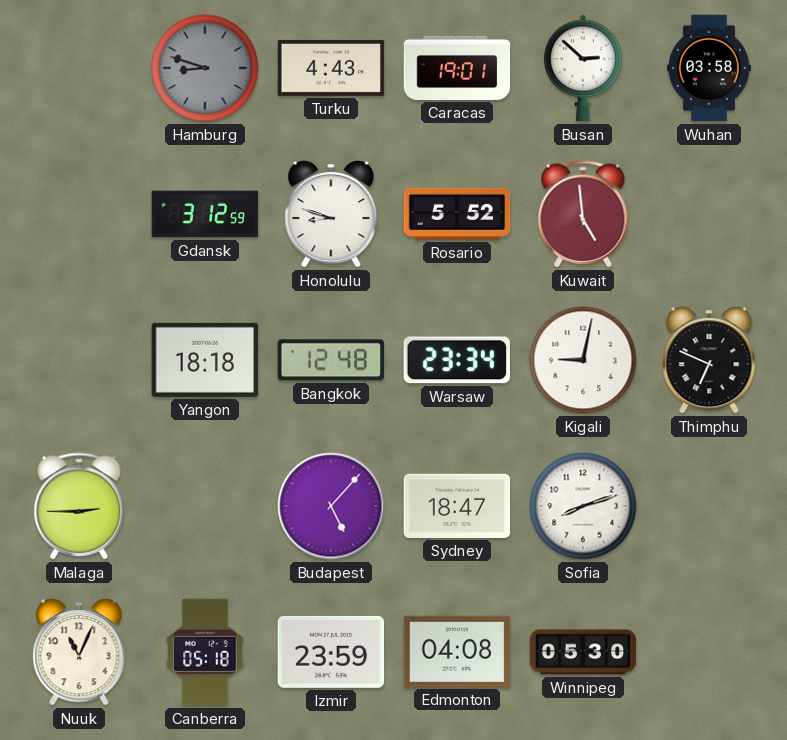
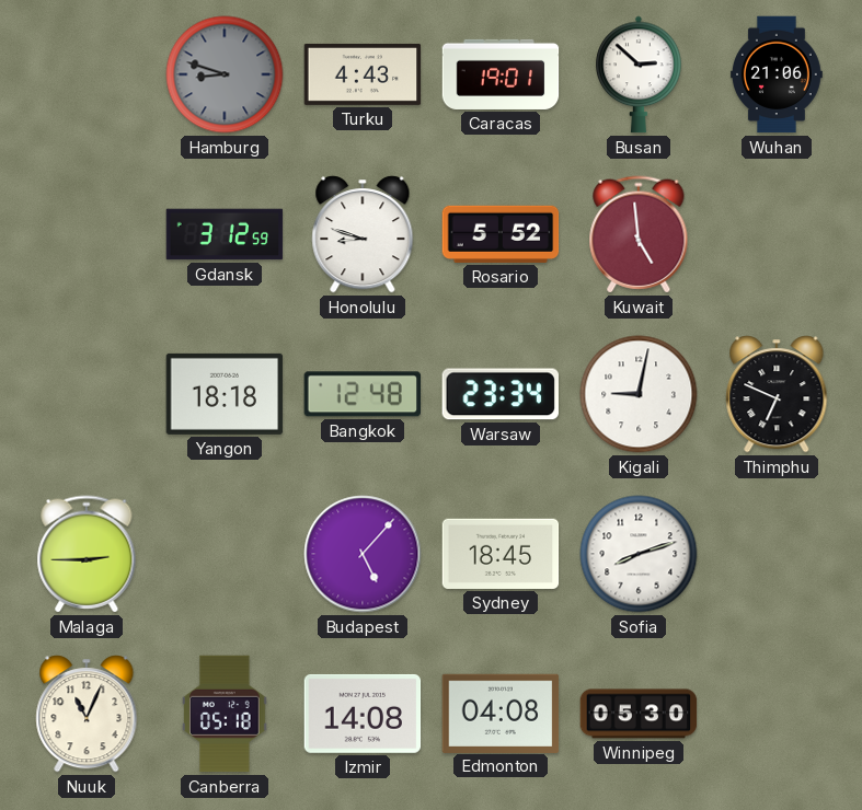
Wuhan: 03:58 -> 21:06
Sydney: 18:47 -> 18:45
Izmir: 23:59 -> 14:08
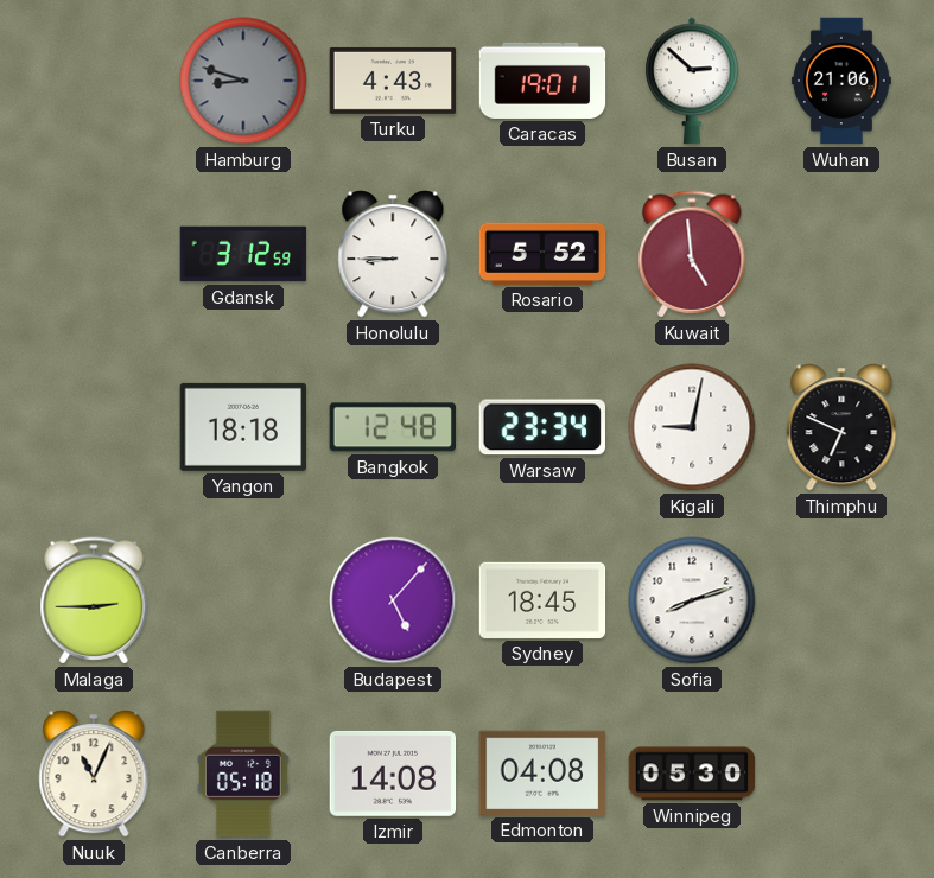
Honolulu: 8:48 -> 8:45
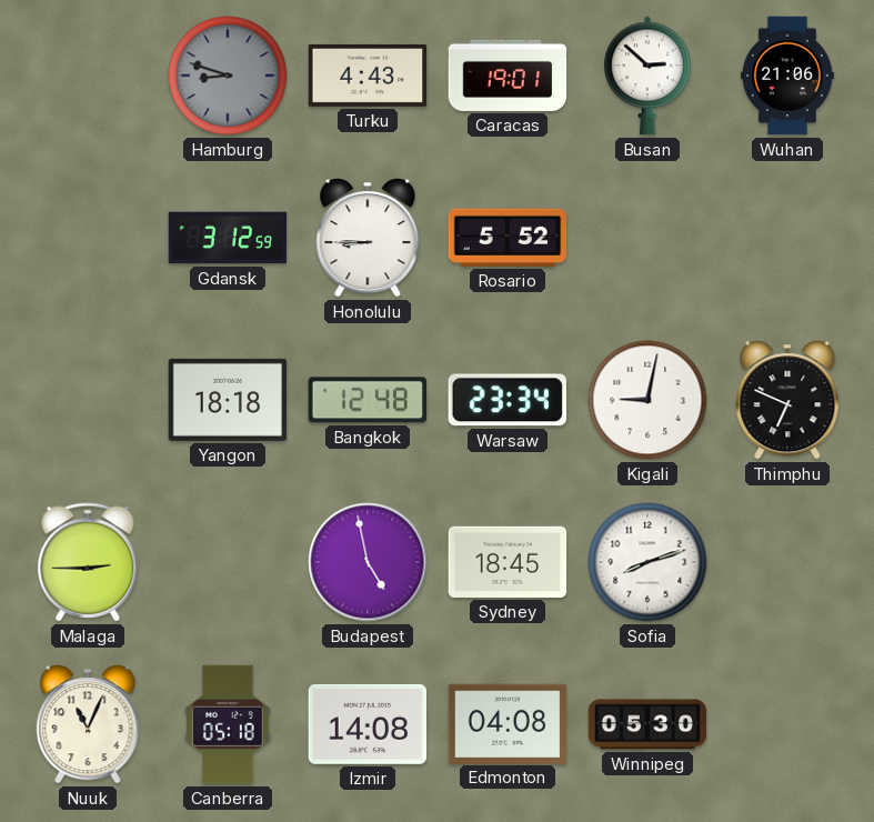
Kuwait: 4:59 -> none
Budapest: 5:07 -> 4:58
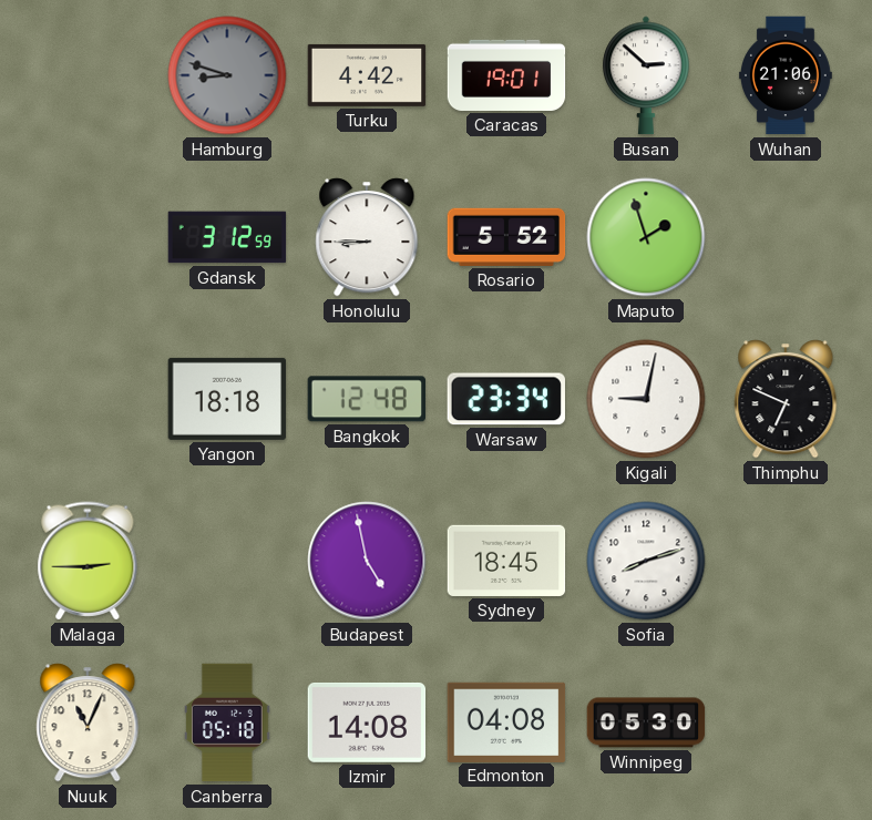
Turku: 4:43 -> 4:42
Maputo: none -> 1:57
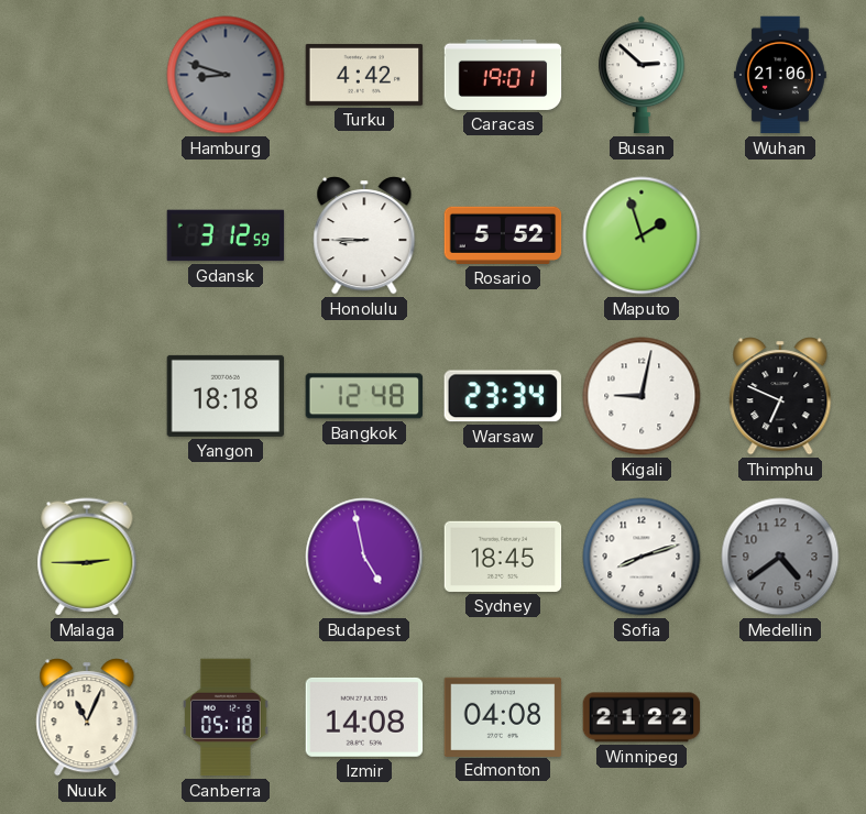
Medellin: none -> 4:39
Winnipeg: 05:30 -> 21:22
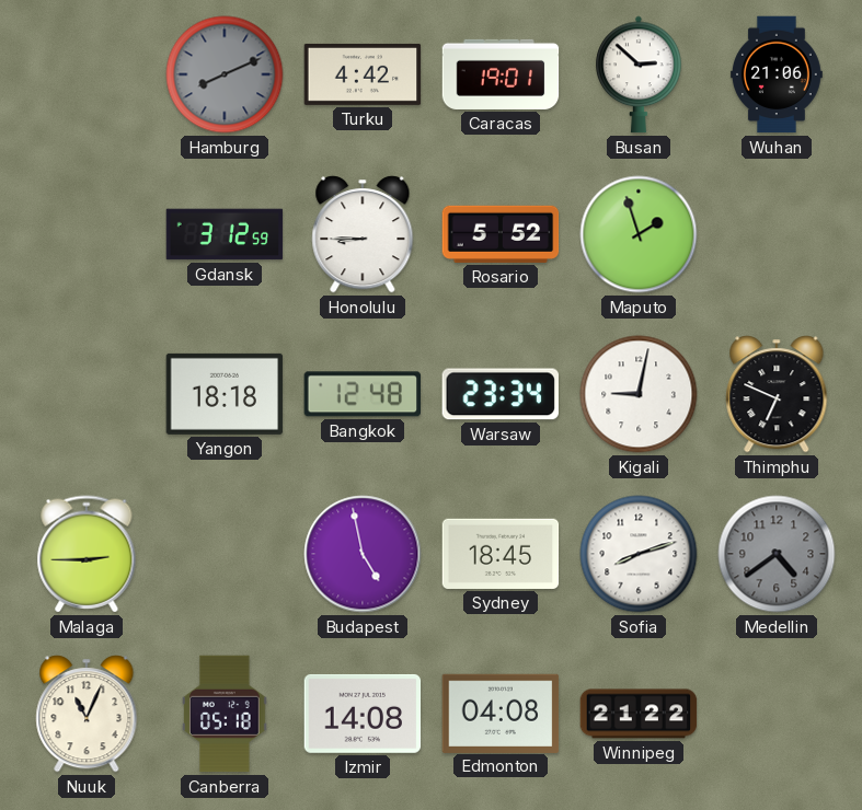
Hamburg: 8:48 -> 8:11
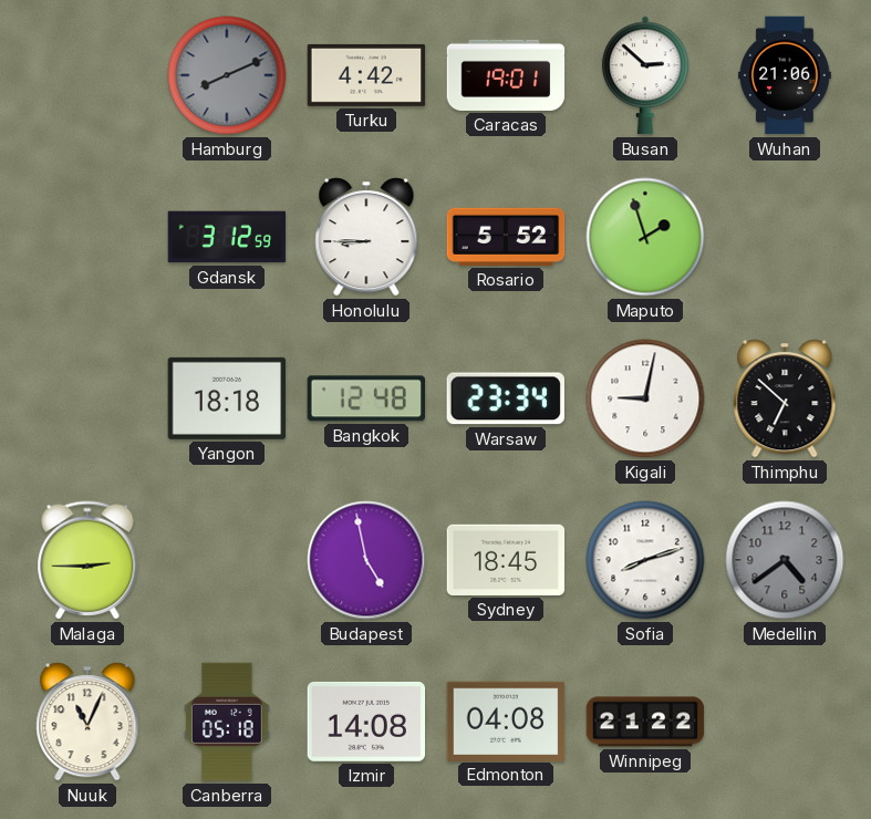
Thimphu: 6:49 -> 6:52
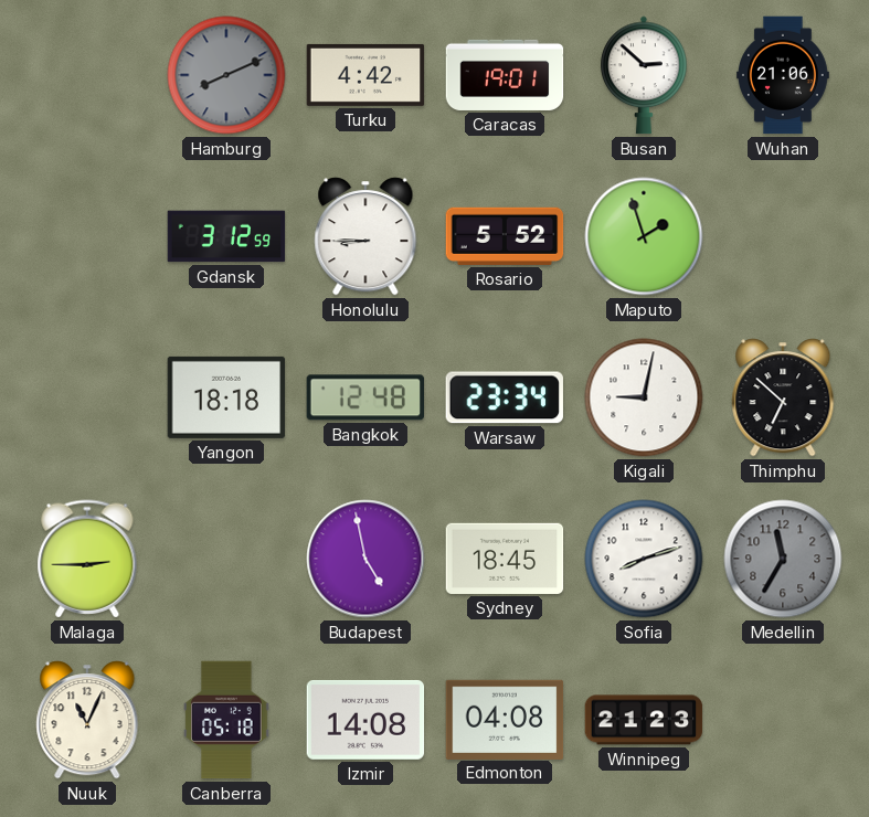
Medellin: 4:39 -> 11:35
Winnipeg: 21:22 -> 21:23
